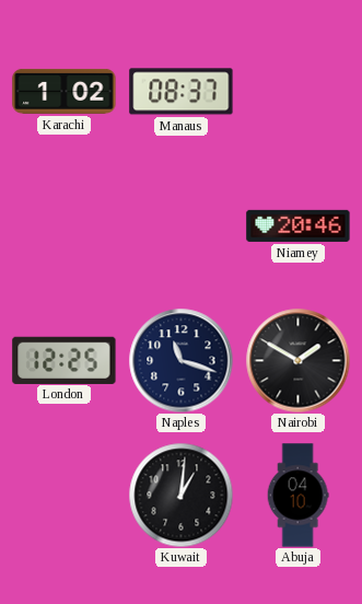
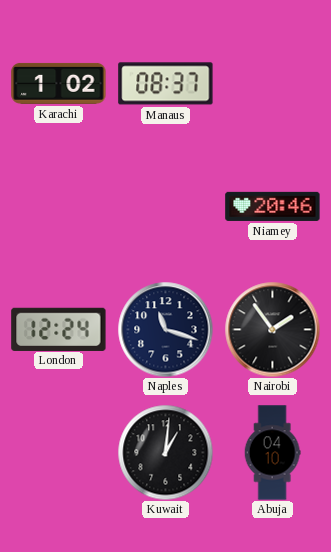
London: 12:25 -> 12:24
Nairobi: 1:50 -> 1:54
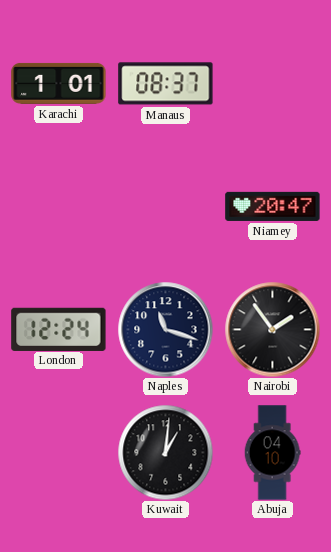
Karachi: 1:02 -> 1:01
Niamey: 20:46 -> 20:47
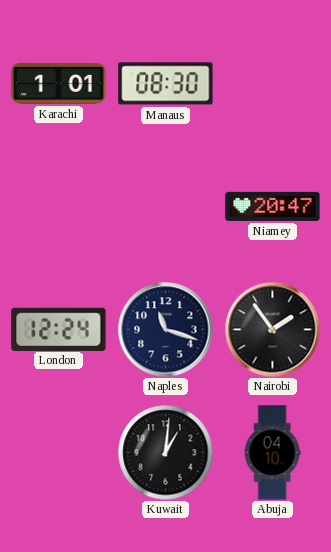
Manaus: 08:37 -> 08:30
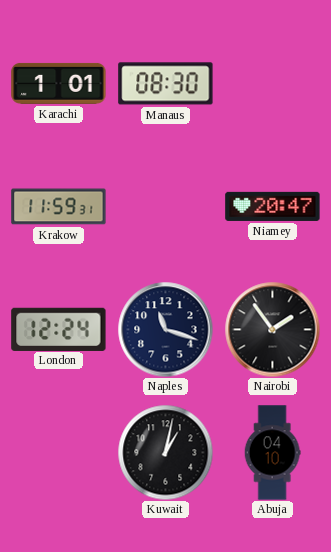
Krakow: none -> 11:59
Kuwait: 1:01 -> 1:02
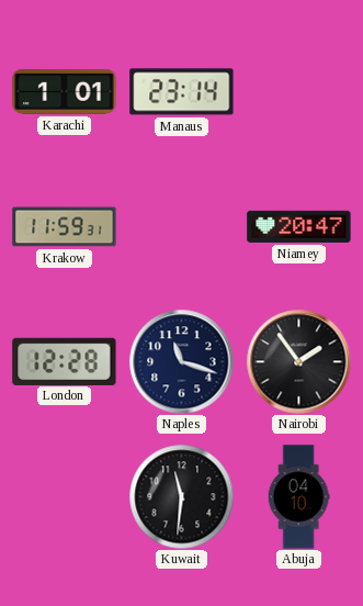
Manaus: 08:30 -> 23:14
London: 12:24 -> 12:28
Kuwait: 1:02 -> 11:31
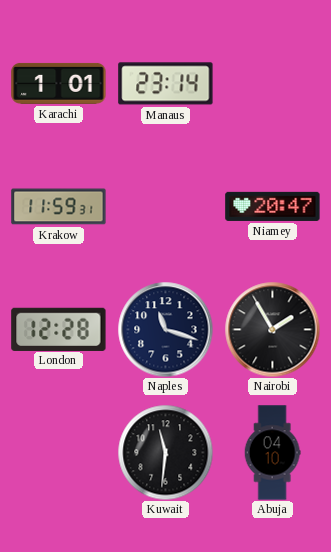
Nairobi: 1:54 -> 1:55
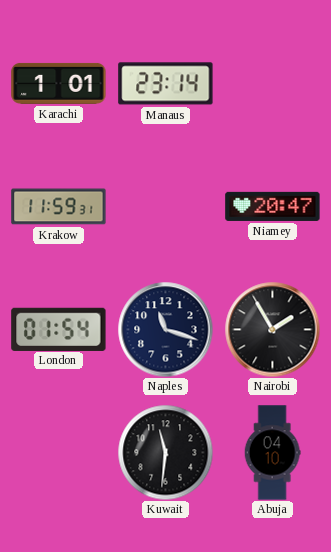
London: 12:28 -> 01:54
